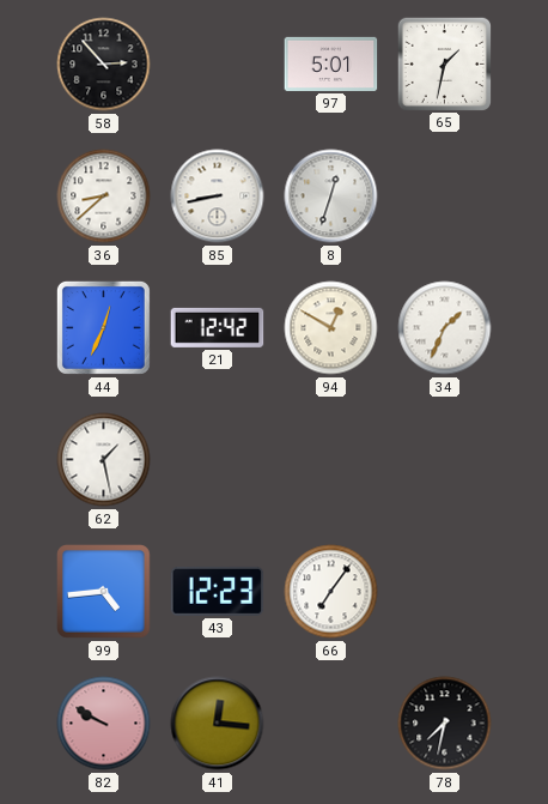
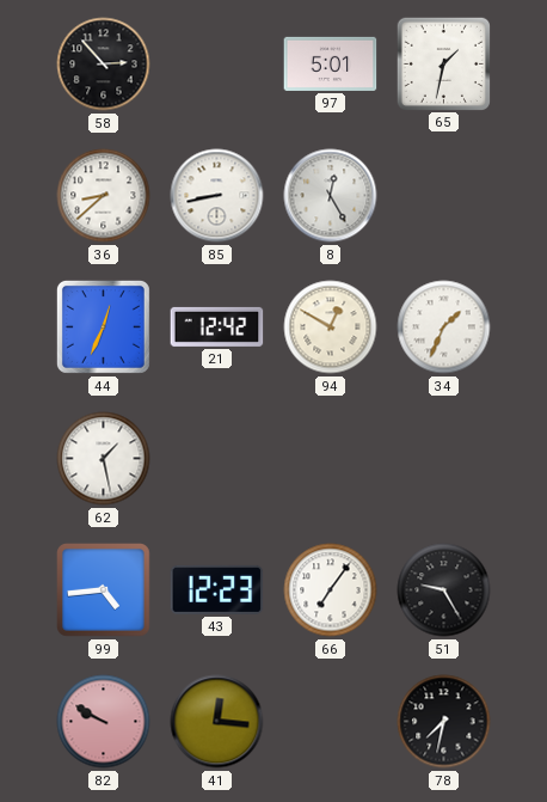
8: 12:33 -> 12:25
51: none -> 9:25
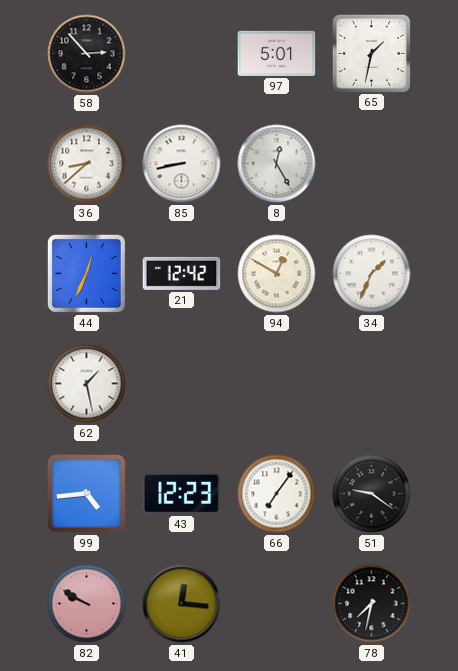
51: 9:25 -> 9:21
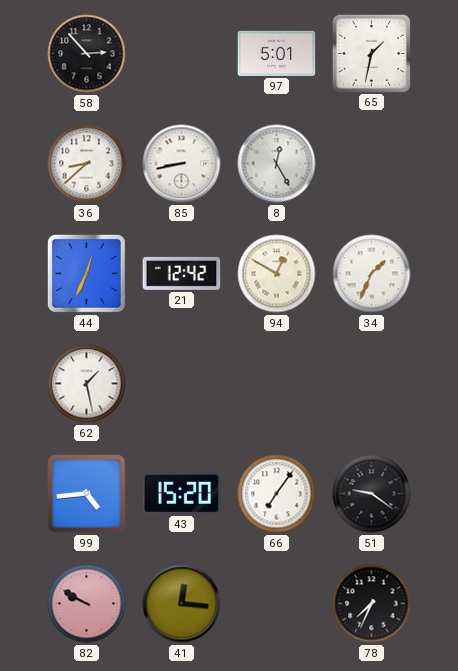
43: 12:23 -> 15:20
78: 7:32 -> 7:34
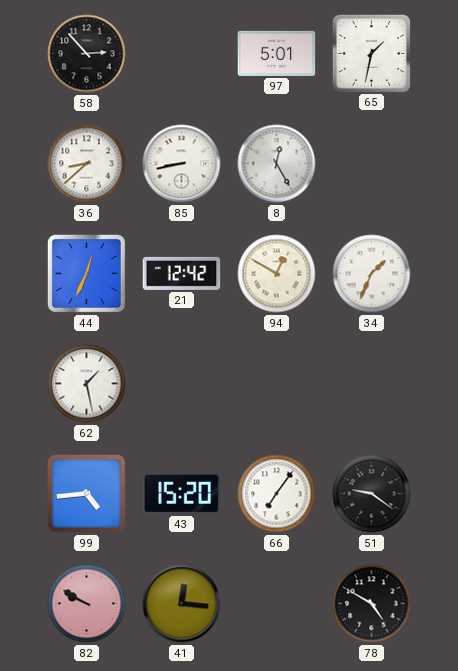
78: 7:34 -> 4:50
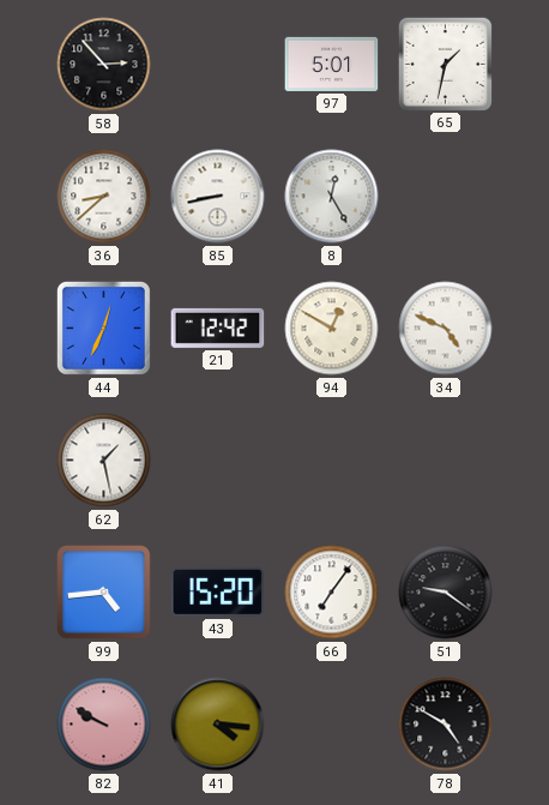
34: 1:34 -> 4:49
41: 12:16 -> 4:16
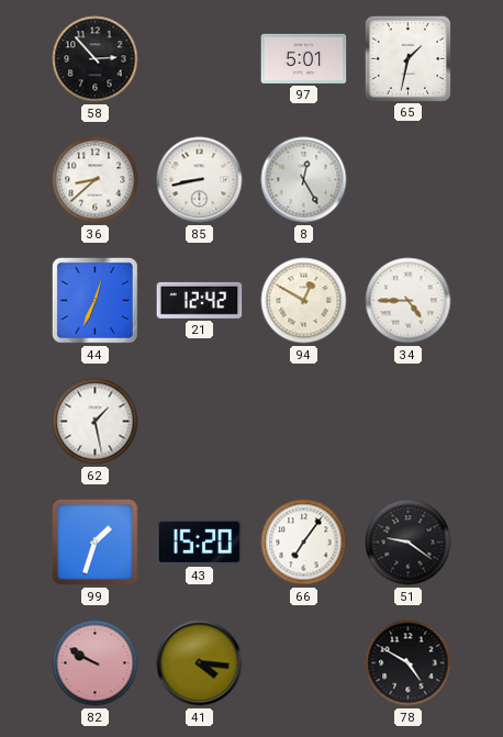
34: 4:49 -> 4:45
99: 4:44 -> 1:33
